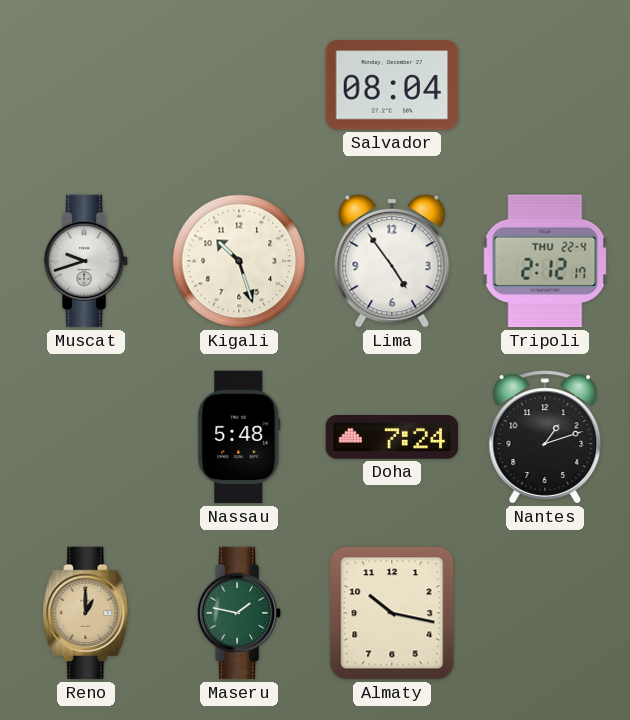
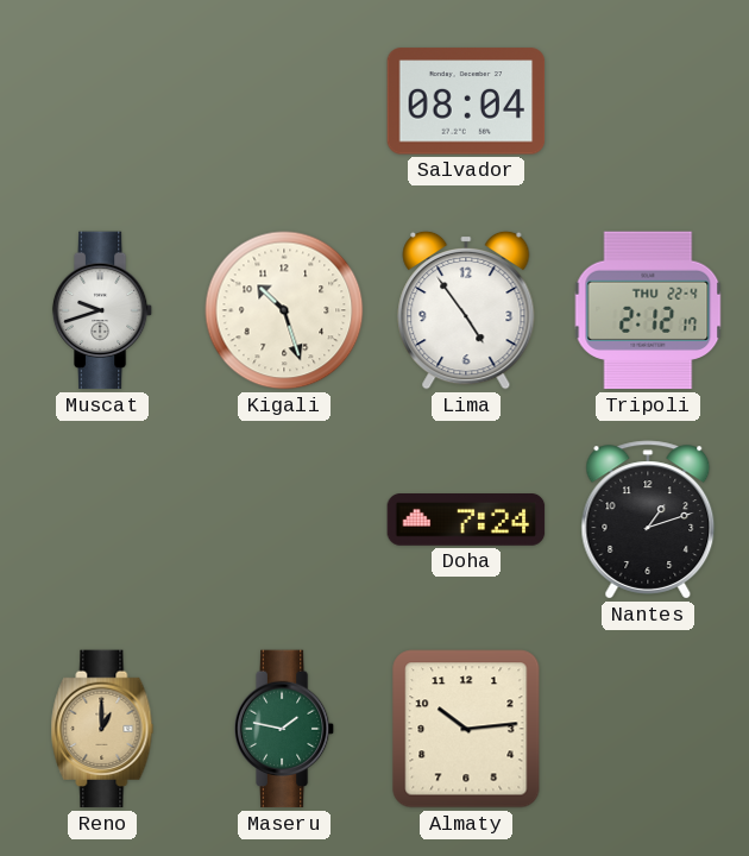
Nassau: 5:48 -> none
Almaty: 10:17 -> 10:14
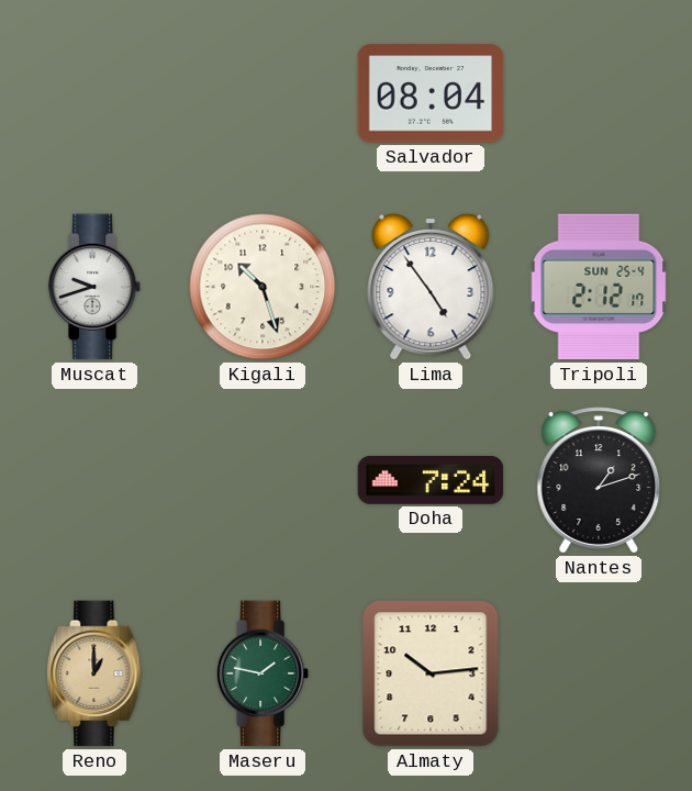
Tripoli date: THU 22-4 -> SUN 25-4
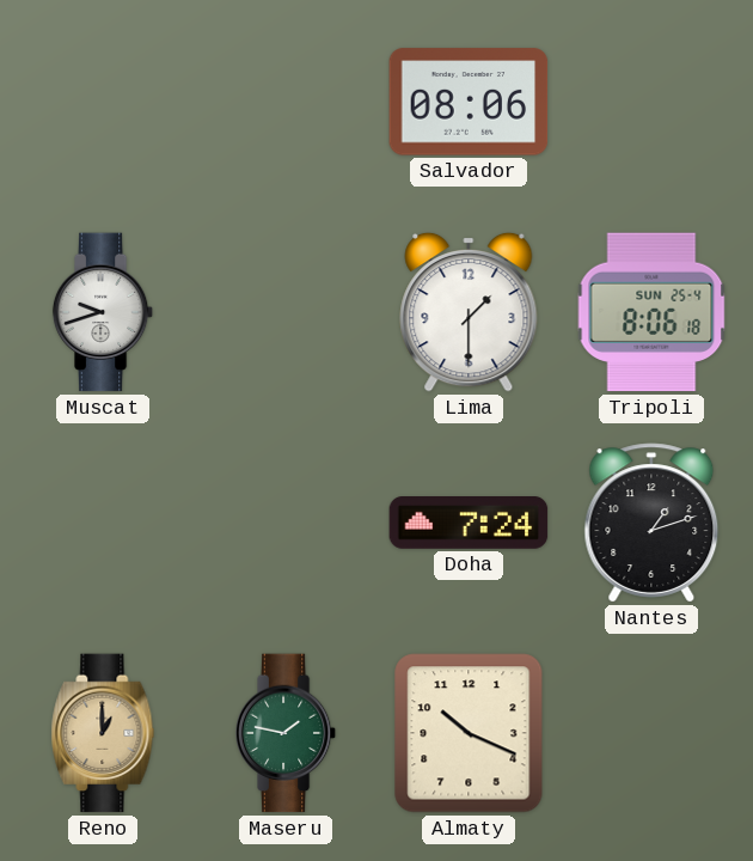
Salvador: 08:04 -> 08:06
Kigali: 10:27 -> none
Lima: 4:54 -> 1:30
Tripoli: 2:12 -> 8:06
Almaty: 10:14 -> 10:19
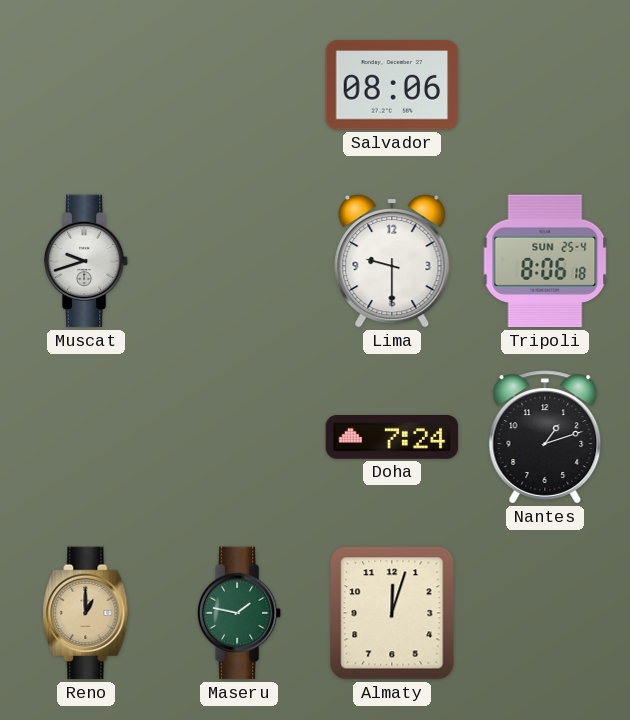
Lima: 1:30 -> 9:30
Almaty: 10:19 -> 12:03
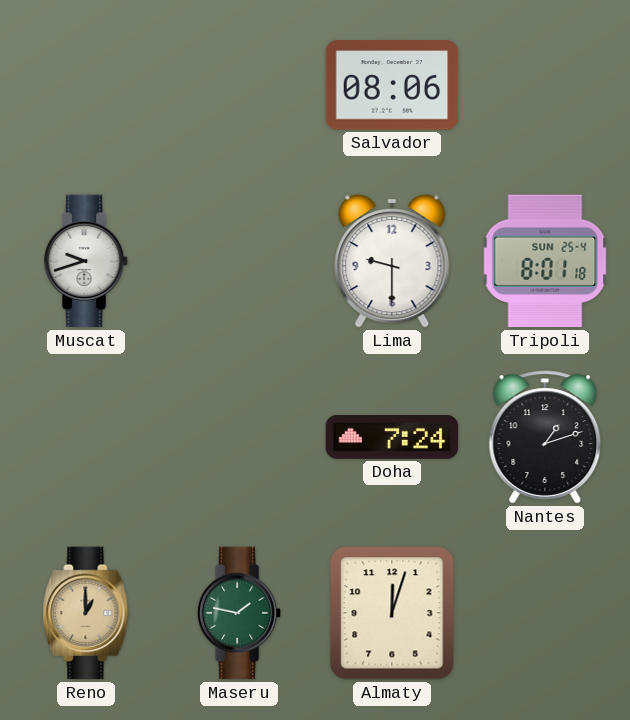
Tripoli: 8:06 -> 8:01
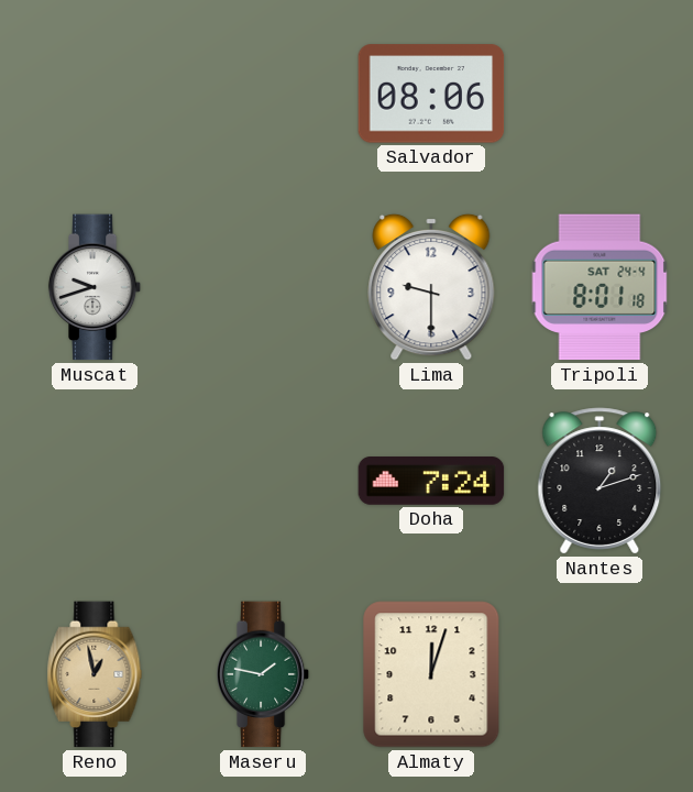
Tripoli date: SUN 25-4 -> SAT 24-4
Reno: 1:00 -> 12:58
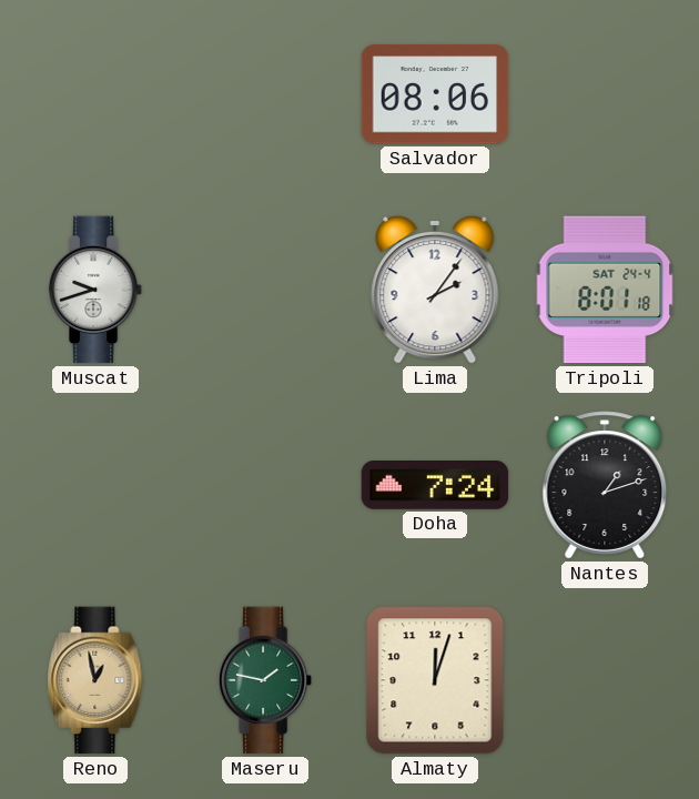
Lima: 9:30 -> 2:06
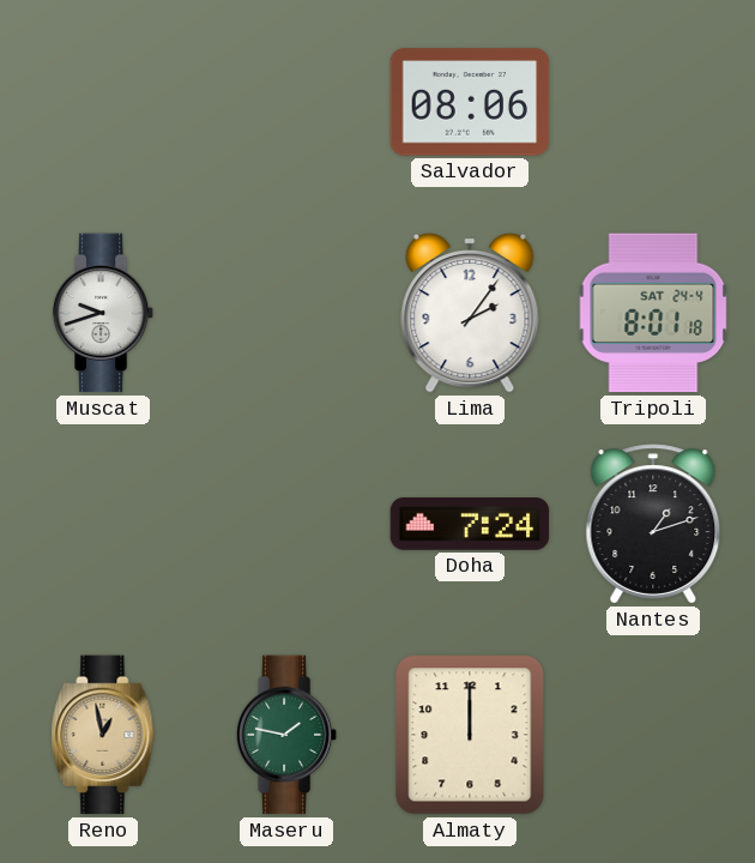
Almaty: 12:03 -> 12:00
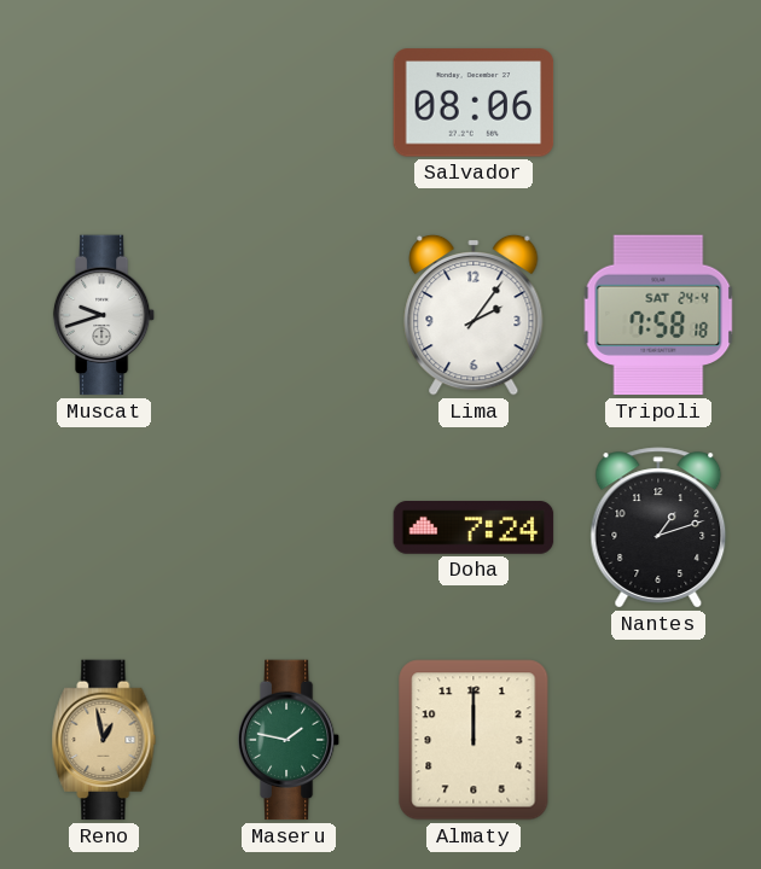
Tripoli: 8:01 -> 7:58
